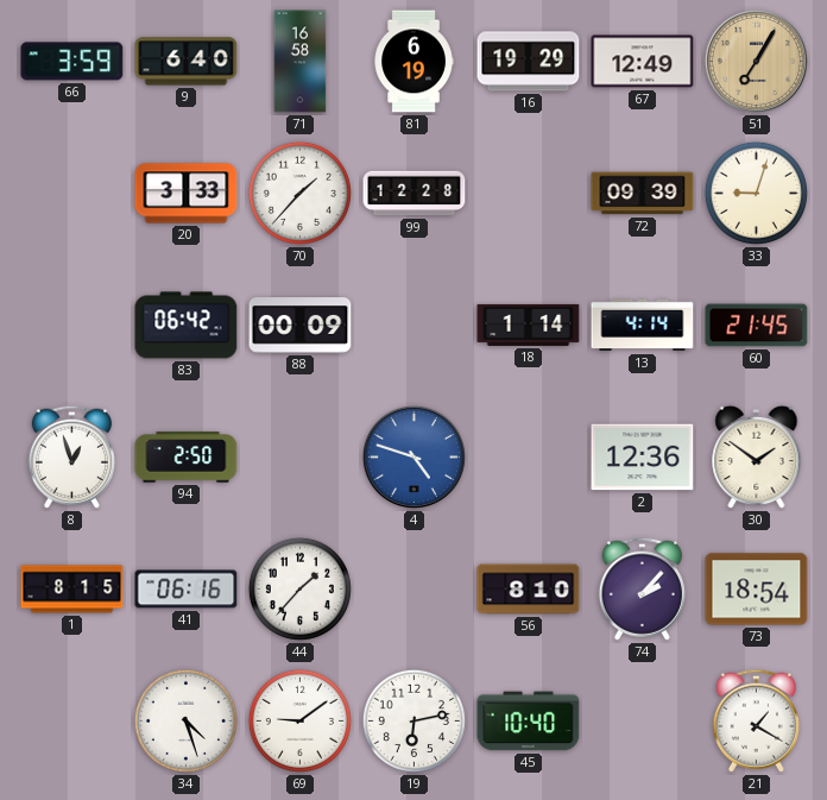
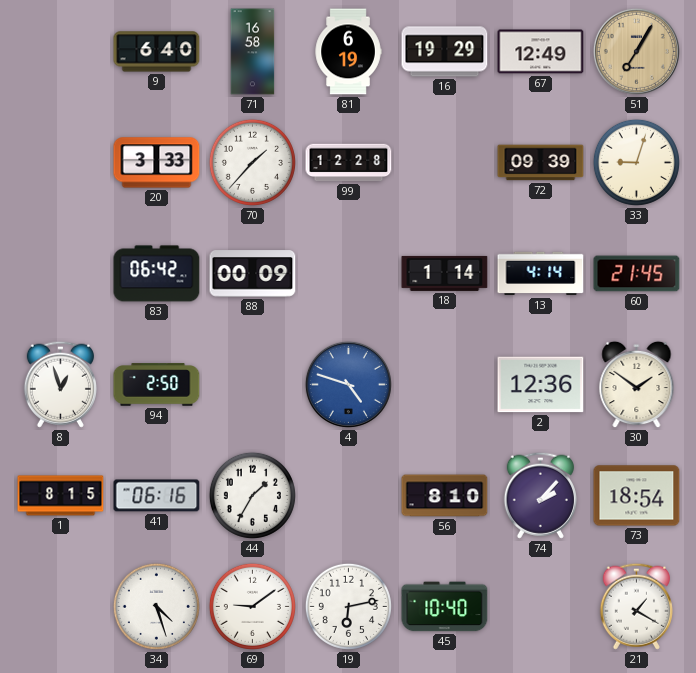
66: 3:59 -> none
44: 1:37 -> 1:35
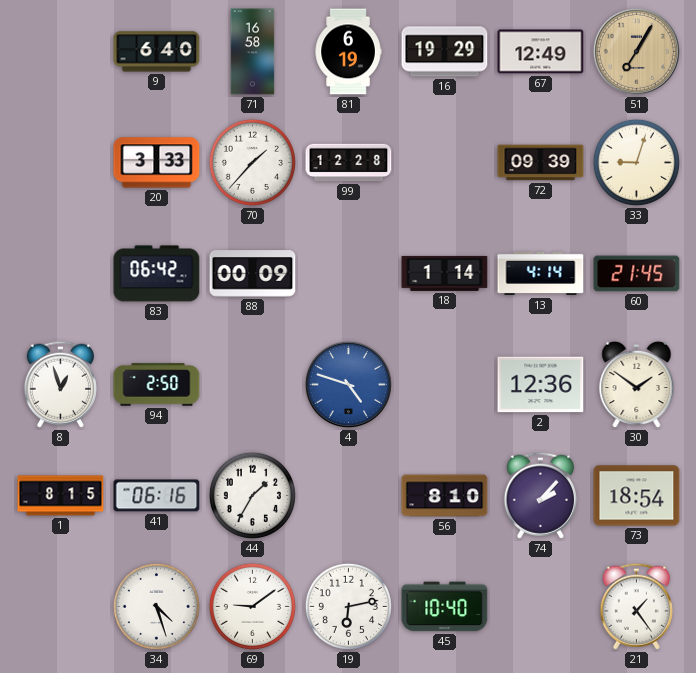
21: 1:20 -> 1:24
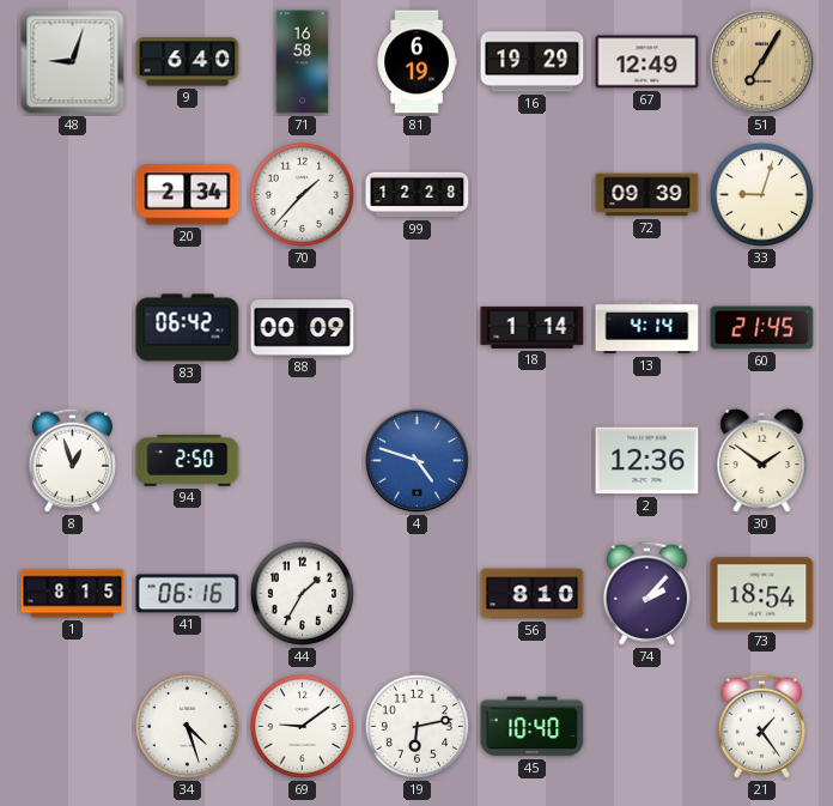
48: none -> 9:03
20: 3:33 -> 2:34
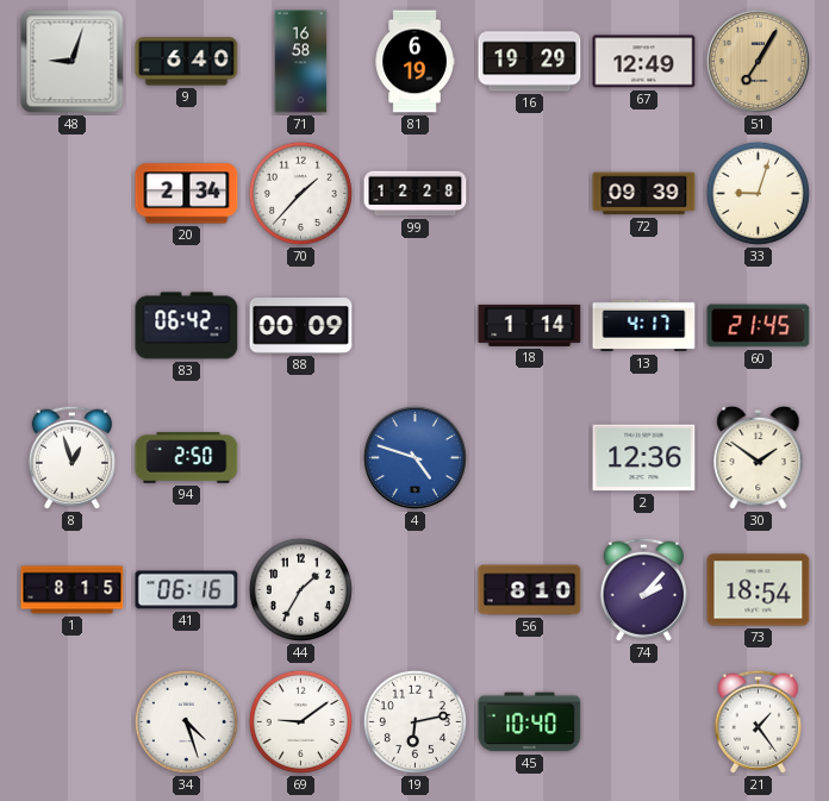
13: 4:14 -> 4:17
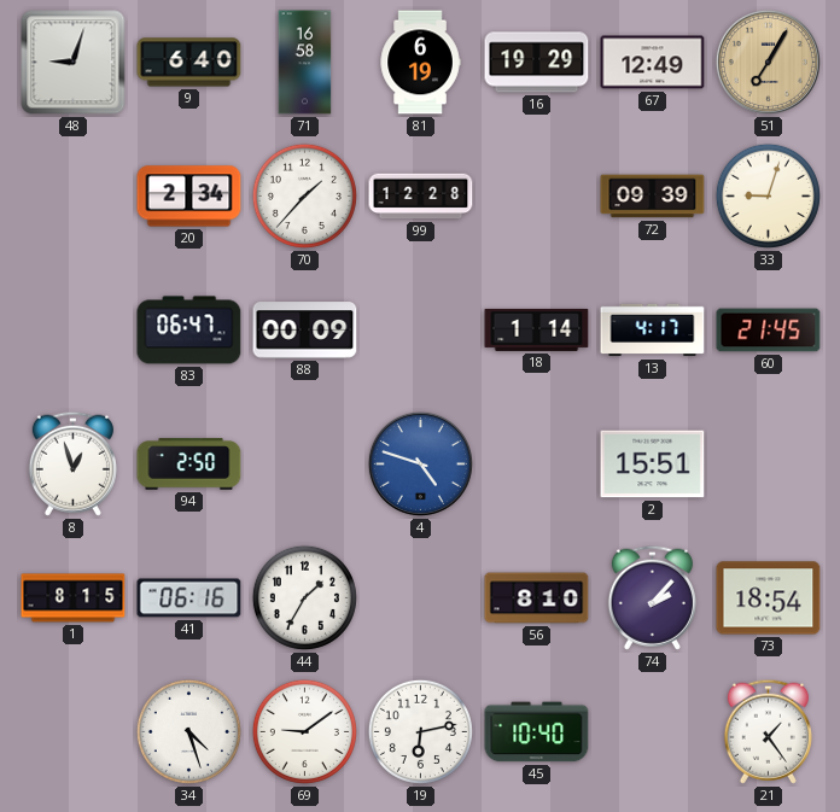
83: 06:42 -> 06:47
2: 12:36 -> 15:51
30: 1:51 -> none
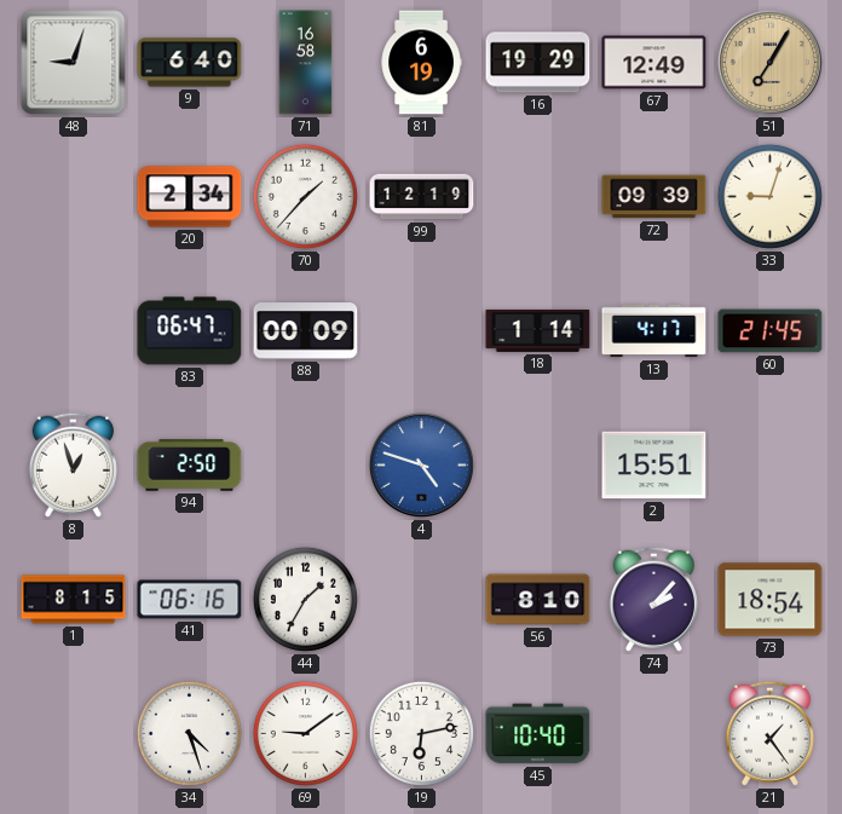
99: 12:28 -> 12:19
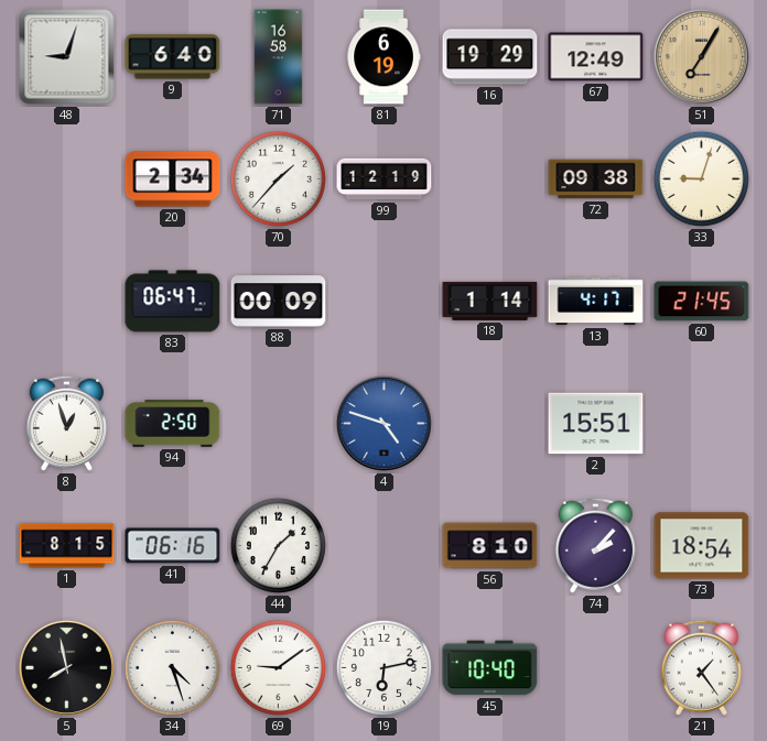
72: 09:39 -> 09:38
5: none -> 7:58
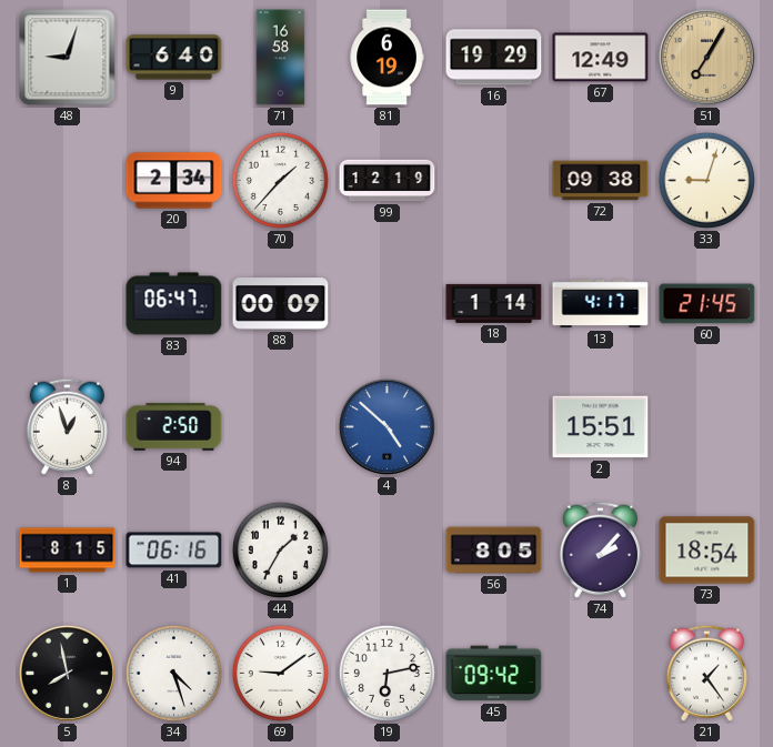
4: 4:48 -> 4:52
56: 8:10 -> 8:05
45: 10:40 -> 09:42
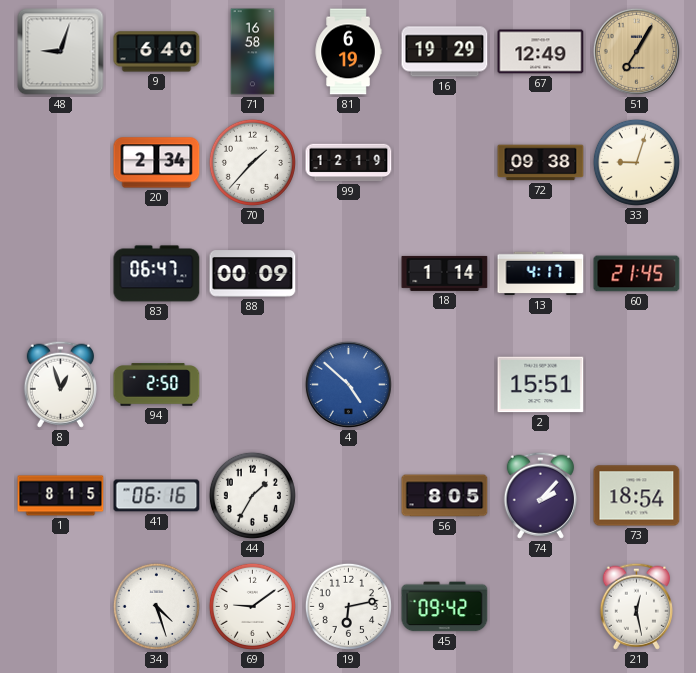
5: 7:58 -> none
21: 1:24 -> 12:28
